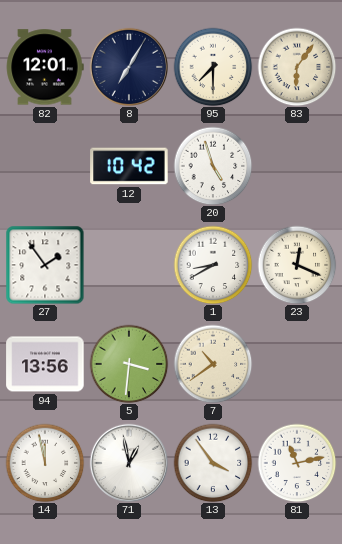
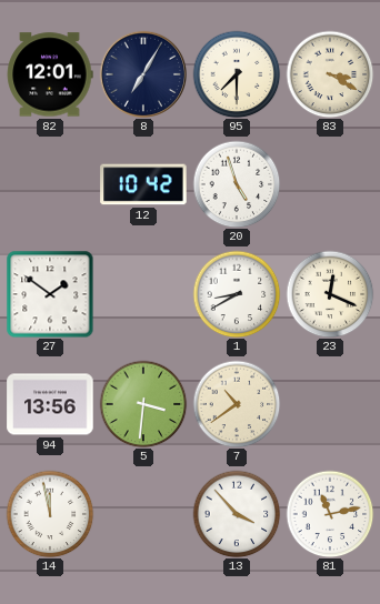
83: 6:06 -> 3:20
27: 1:54 -> 1:51
71: 12:58 -> none
13: 3:54 -> 3:53
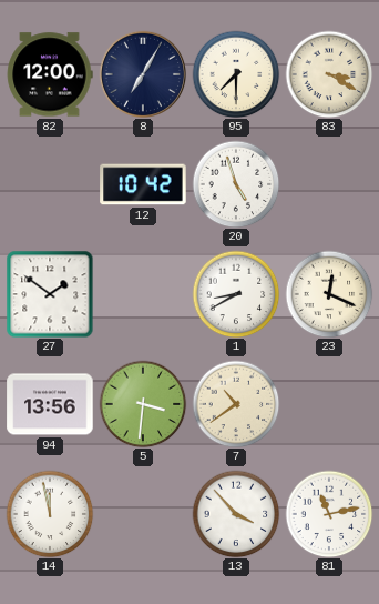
82: 12:01 -> 12:00
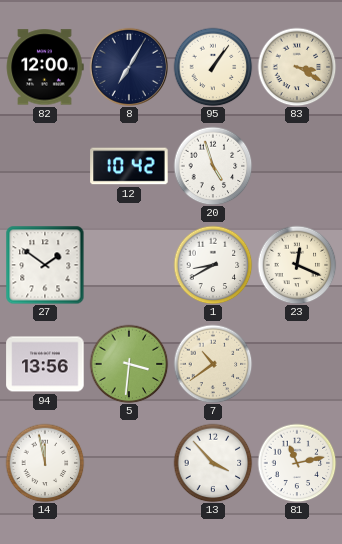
95: 7:30 -> 1:06
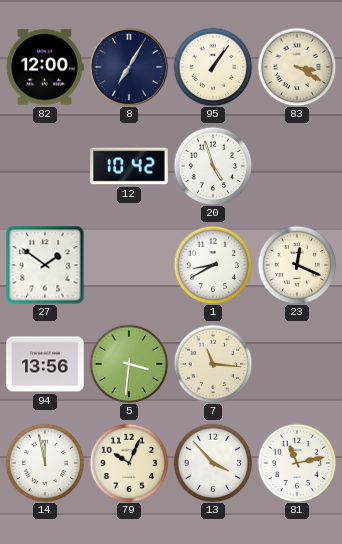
7: 10:39 -> 11:16
79: none -> 10:04
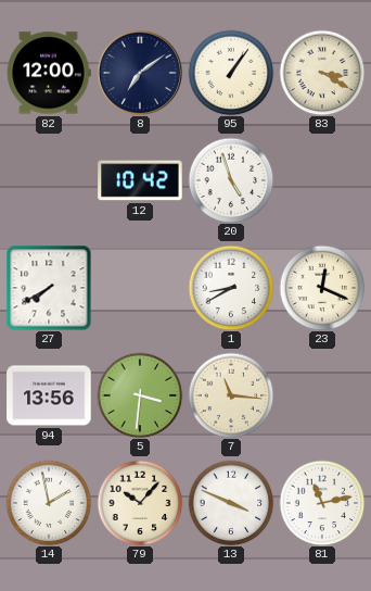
8: 7:05 -> 7:09
27: 1:51 -> 7:40
14: 11:58 -> 1:58
79: 10:04 -> 10:07
13: 3:53 -> 3:49
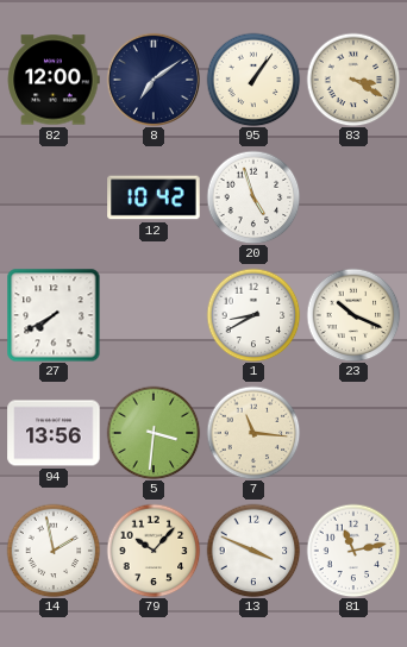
23: 12:19 -> 10:19
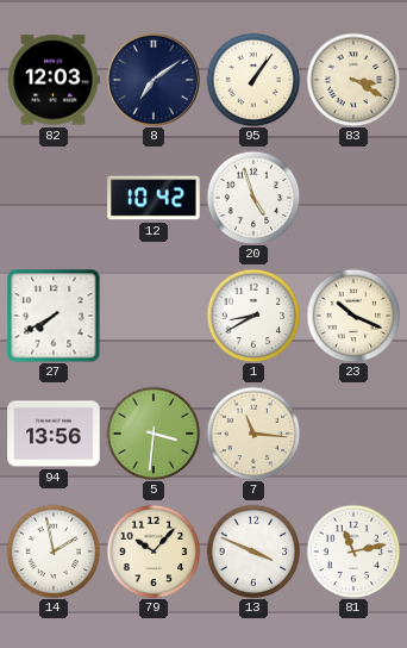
82: 12:00 -> 12:03
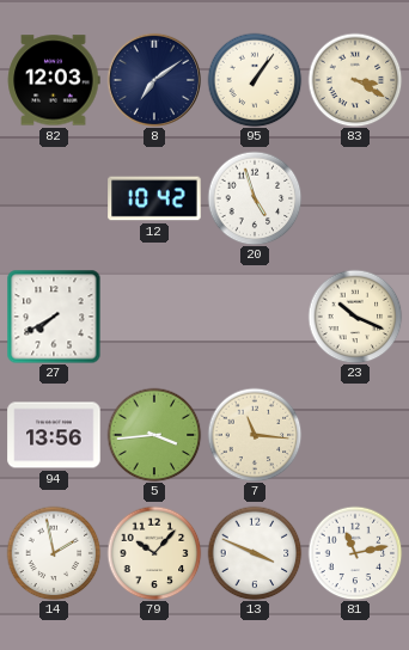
1: 8:40 -> none
5: 3:31 -> 3:44
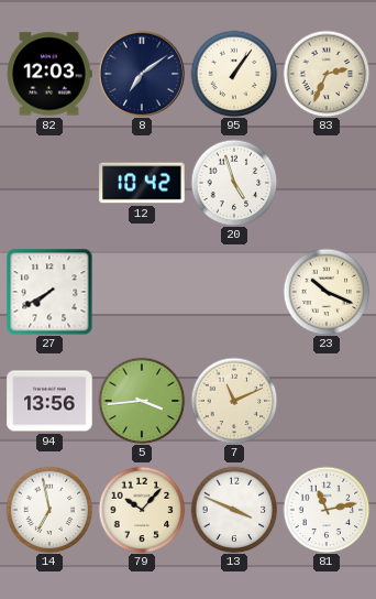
83: 3:20 -> 2:34
7: 11:16 -> 11:11
14: 1:58 -> 6:58
